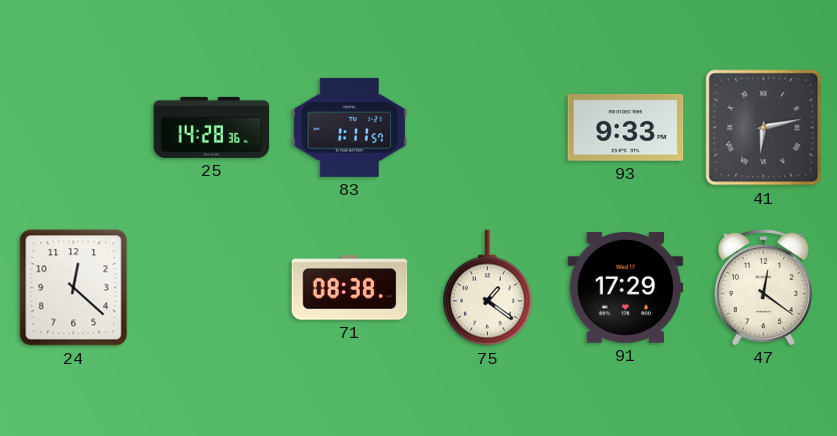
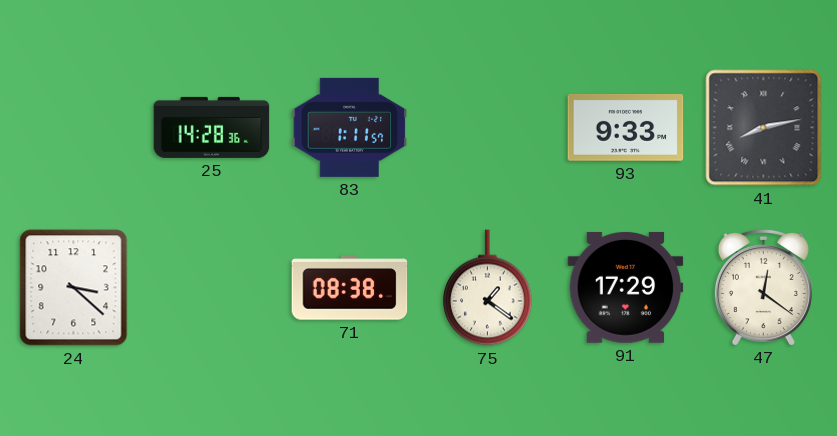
41: 6:13 -> 8:13
24: 12:22 -> 3:22
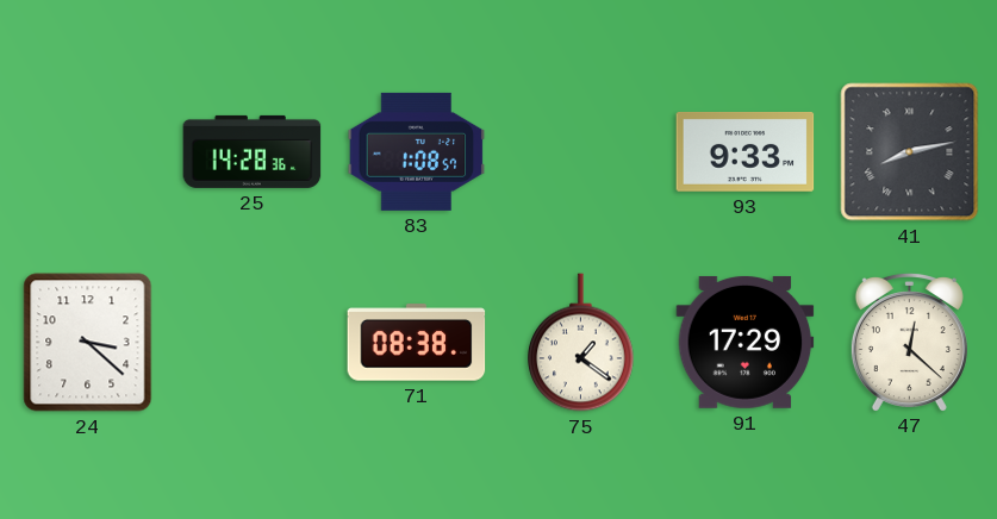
83: 1:11 -> 1:08
47: 12:21 -> 12:22
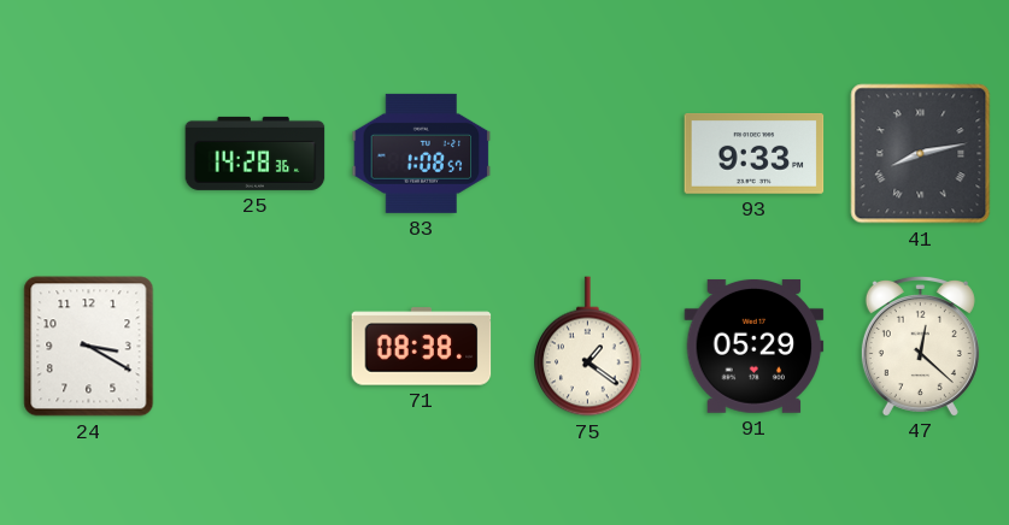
24: 3:22 -> 3:20
91: 17:29 -> 05:29
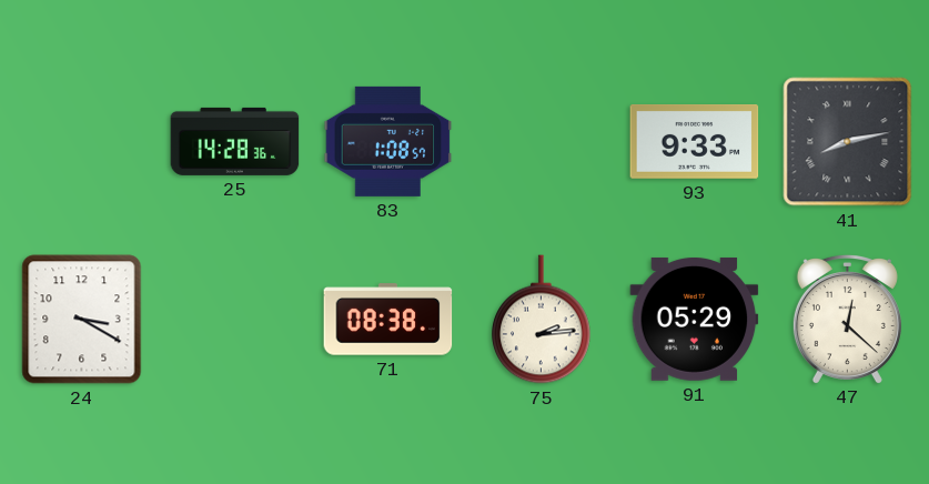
75: 1:21 -> 2:14
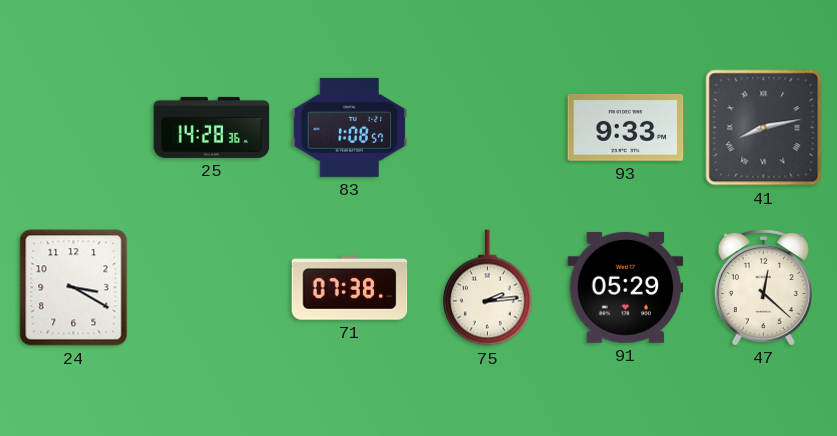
71: 08:38 -> 07:38
